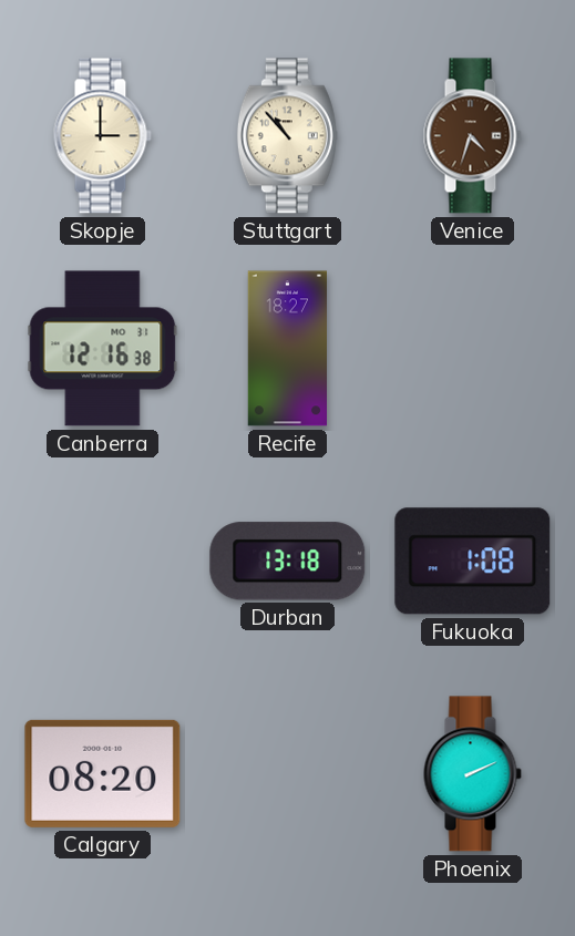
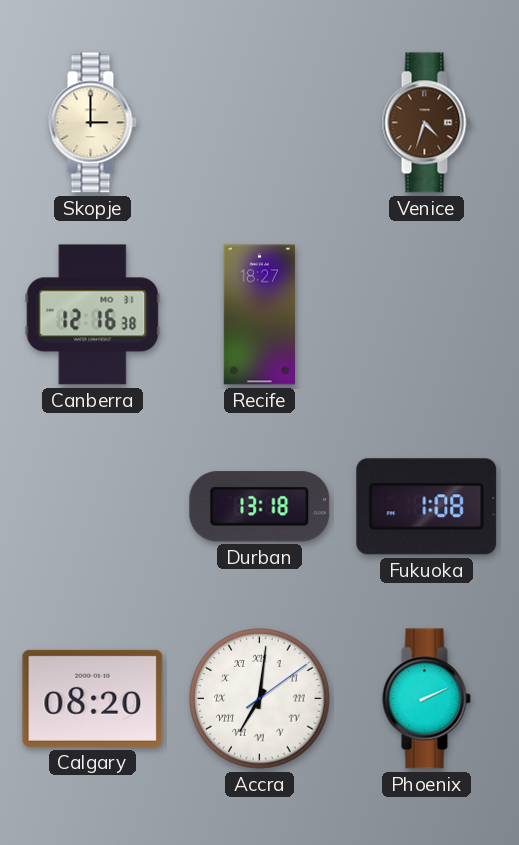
Stuttgart: 10:53 -> none
Accra: none -> 7:01
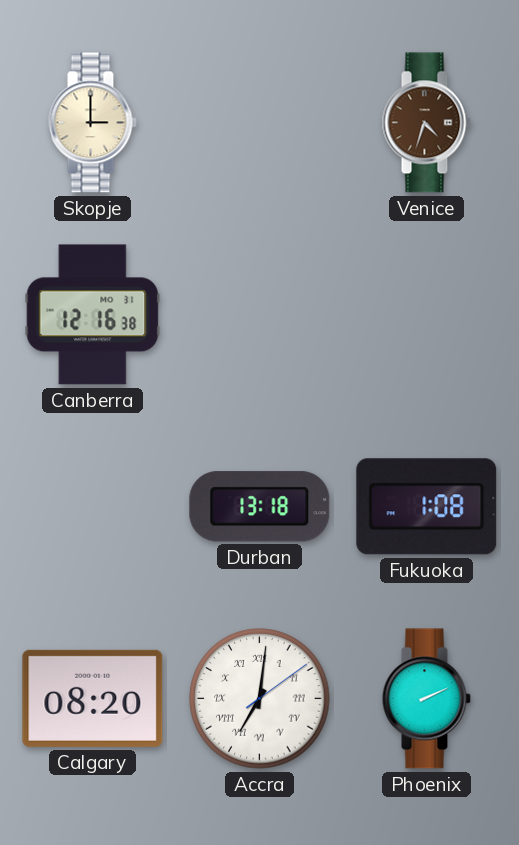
Recife: 18:27 -> none
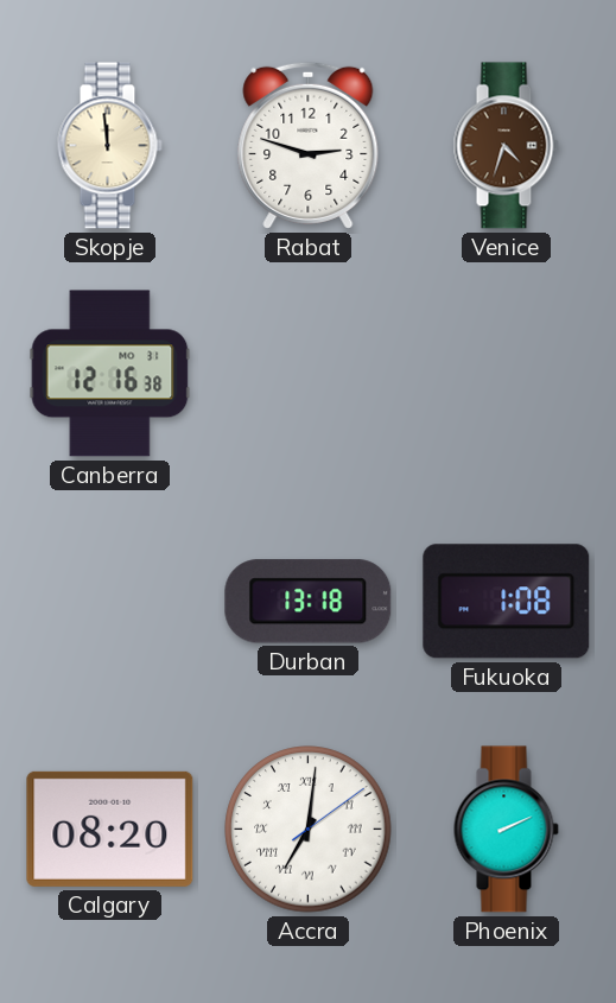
Skopje: 3:00 -> 11:59
Rabat: none -> 2:48
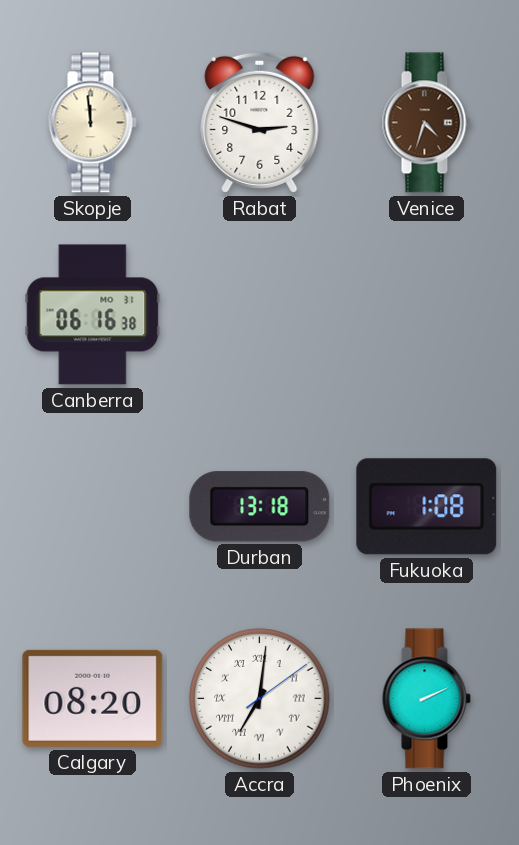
Canberra: 12:16 -> 06:16
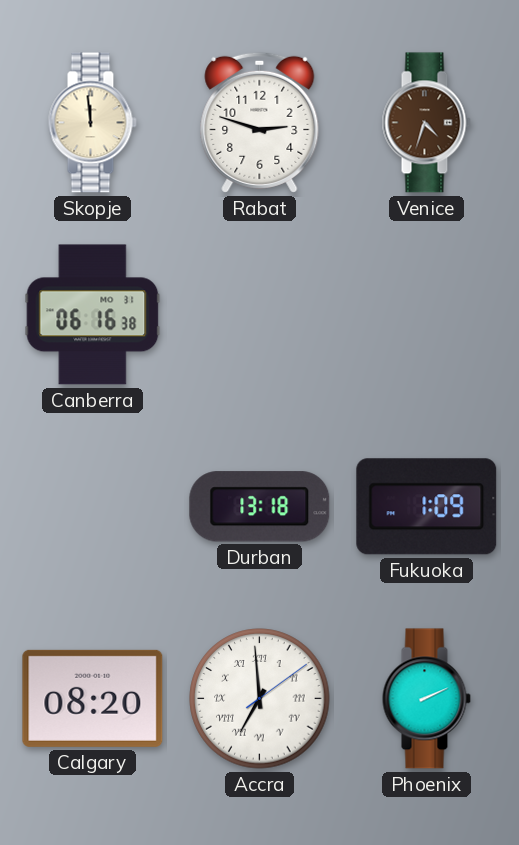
Fukuoka: 1:08 -> 1:09
Accra: 7:01 -> 6:59
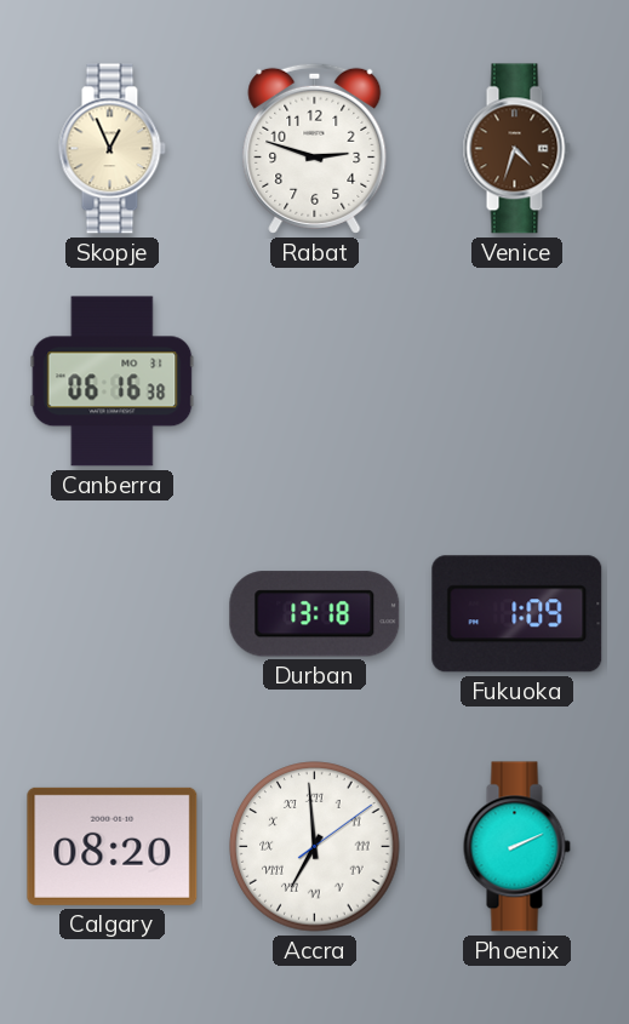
Skopje: 11:59 -> 12:56
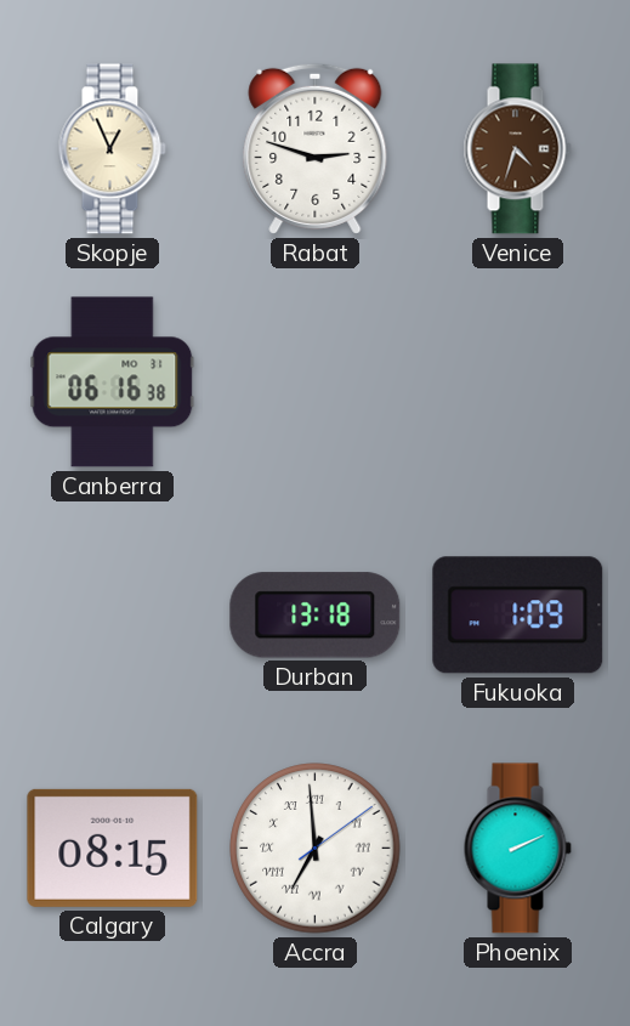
Calgary: 08:20 -> 08:15
